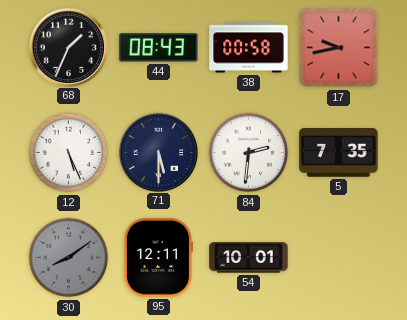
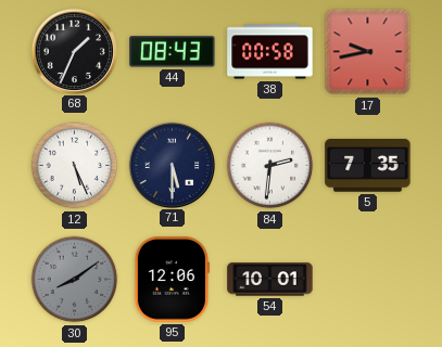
95: 12:11 -> 12:06
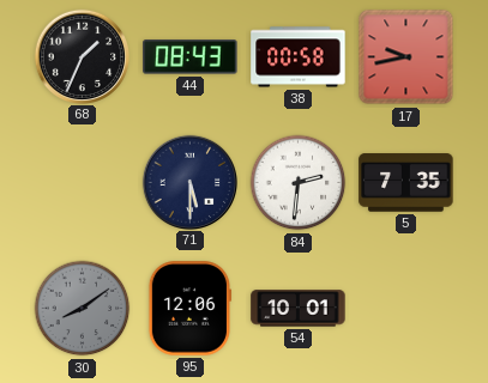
12: 5:26 -> none
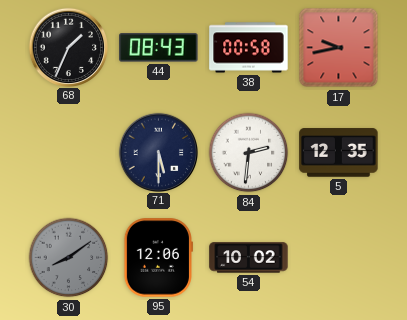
5: 7:35 -> 12:35
54: 10:01 -> 10:02
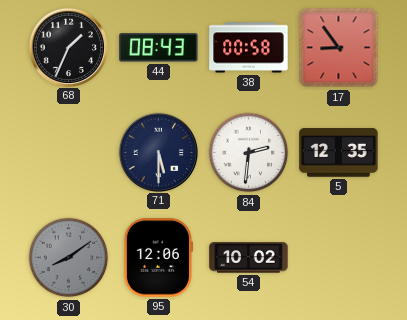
17: 9:43 -> 8:54
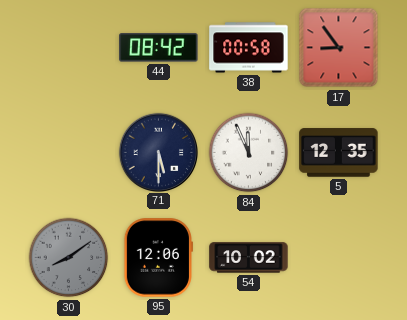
68: 1:34 -> none
44: 08:43 -> 08:42
84: 2:31 -> 11:56
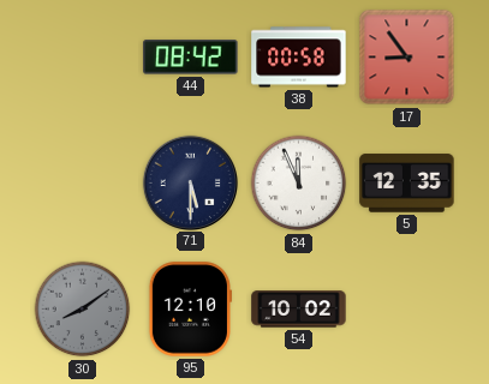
95: 12:06 -> 12:10
